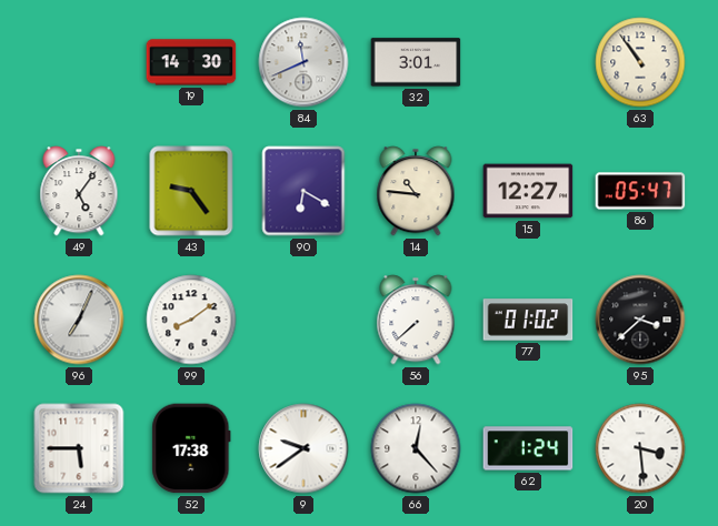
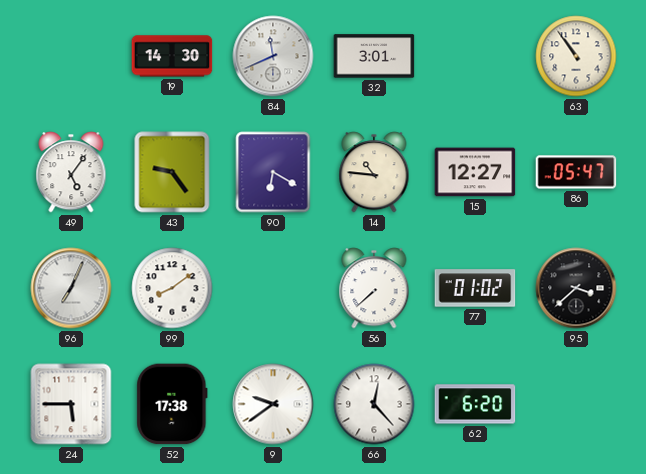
62: 1:24 -> 6:20
20: 3:29 -> none
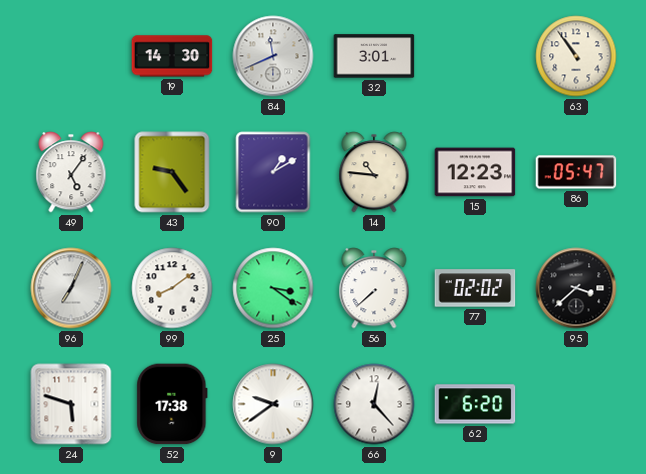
90: 6:20 -> 1:10
15: 12:27 -> 12:23
25: none -> 3:21
77: 01:02 -> 02:02
24: 5:45 -> 5:48
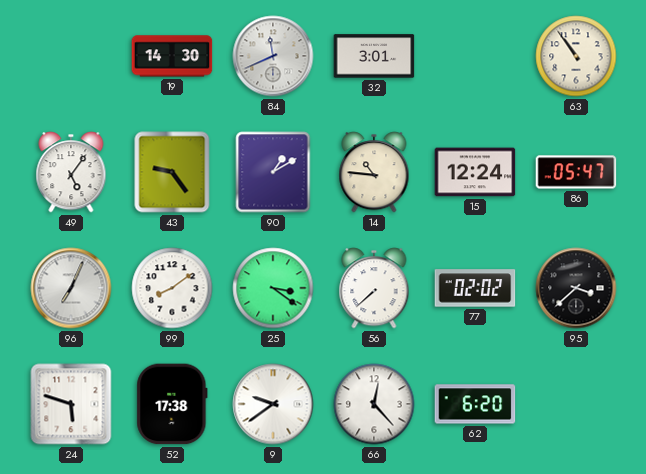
15: 12:23 -> 12:24
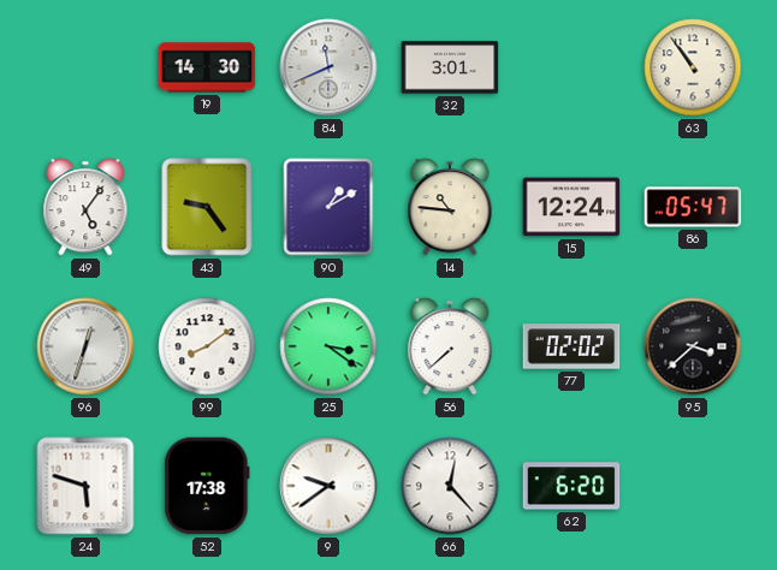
96: 7:04 -> 12:33
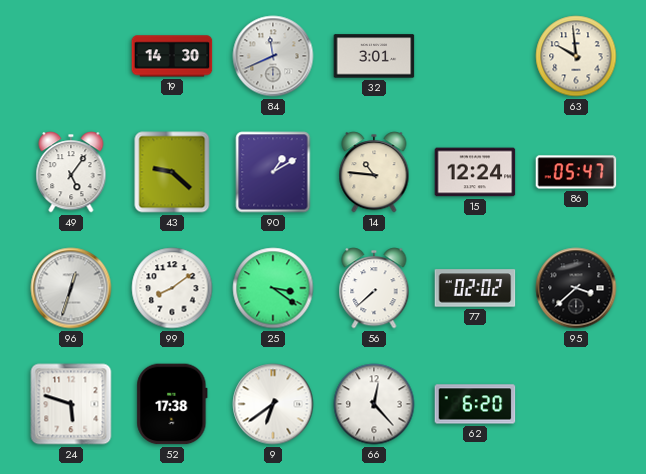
63: 10:54 -> 9:59
43: 9:24 -> 9:22
9: 9:39 -> 6:39
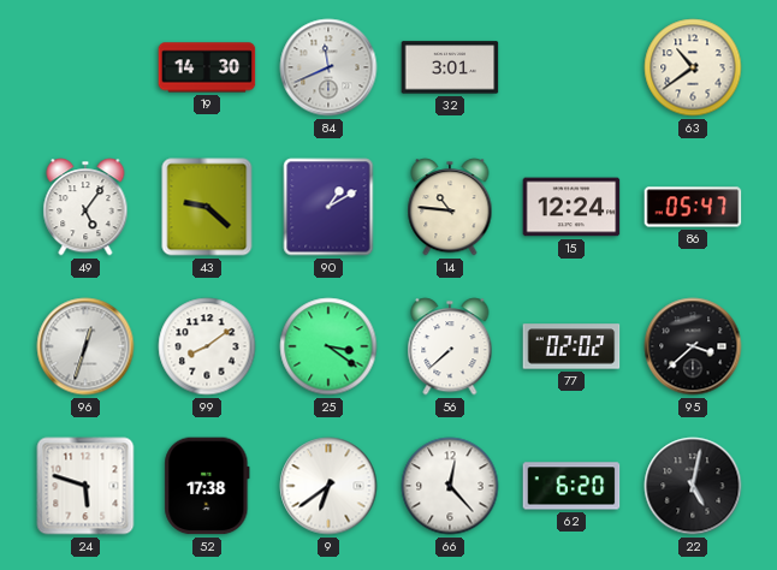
63: 9:59 -> 10:39
22: none -> 5:02
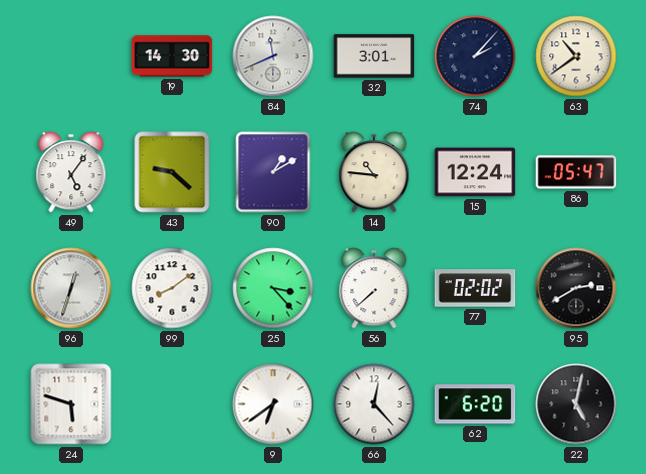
74: none -> 2:07
25: 3:21 -> 3:23
95: 3:38 -> 2:40
52: 17:38 -> none
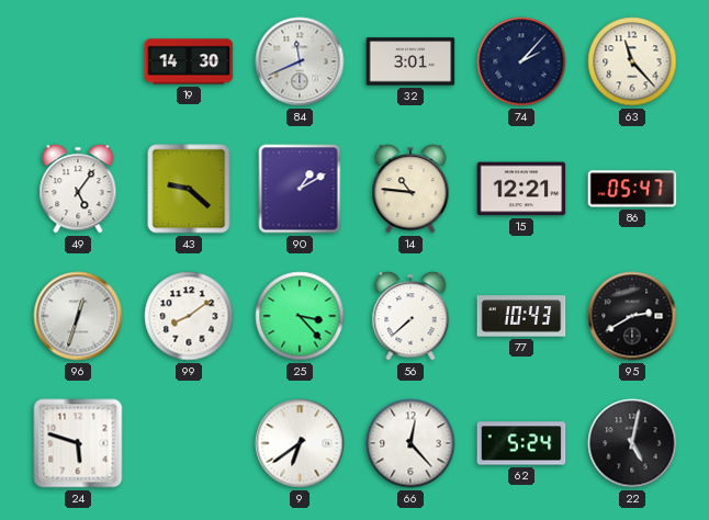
63: 10:39 -> 11:23
15: 12:24 -> 12:21
77: 02:02 -> 10:43
62: 6:20 -> 5:24
